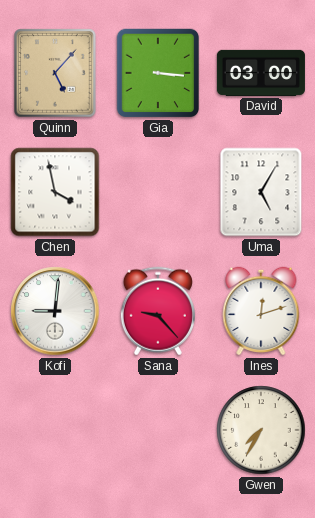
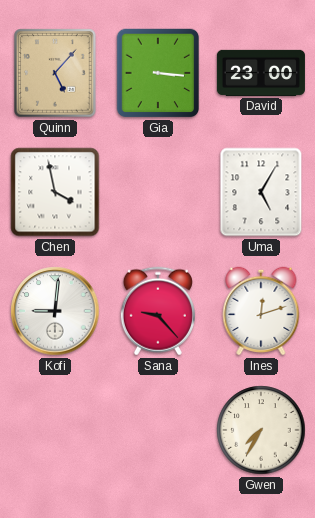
David: 03:00 -> 23:00
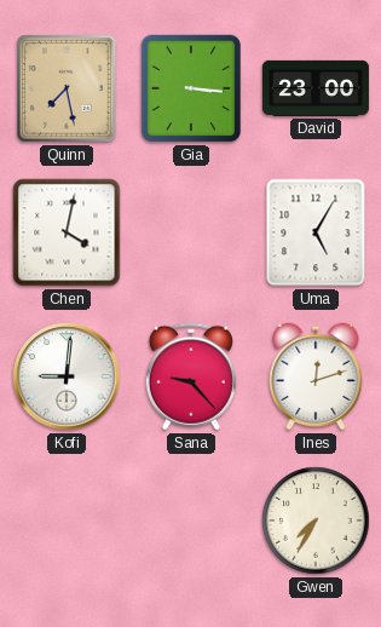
Quinn: 5:07 -> 7:28
Chen: 3:58 -> 4:02
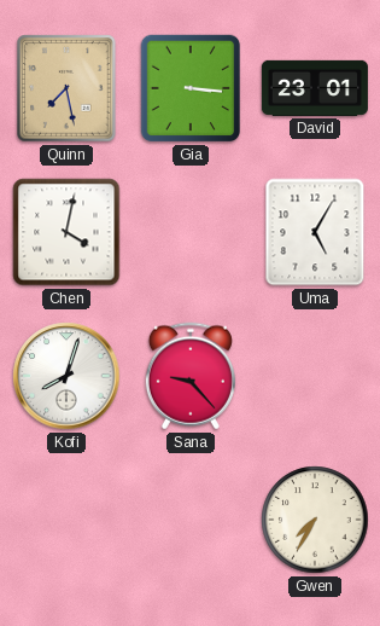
David: 23:00 -> 23:01
Kofi: 9:01 -> 8:03
Ines: 12:12 -> none
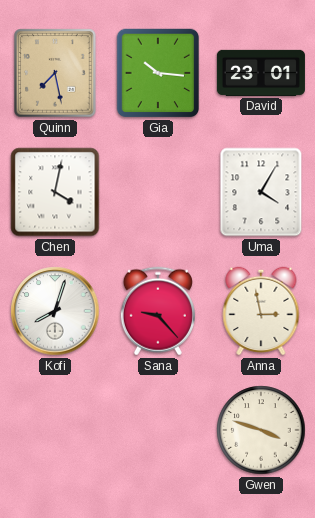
Gia: 3:16 -> 10:16
Uma: 5:05 -> 4:05
Anna: none -> 2:58
Gwen: 7:35 -> 3:48
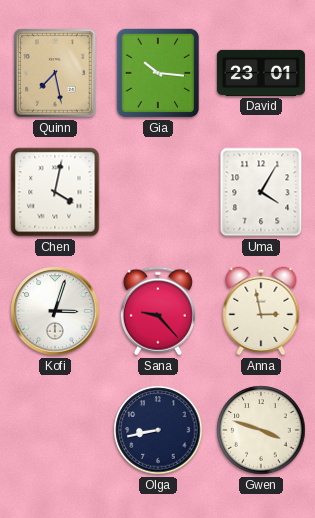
Kofi: 8:03 -> 3:03
Olga: none -> 8:43
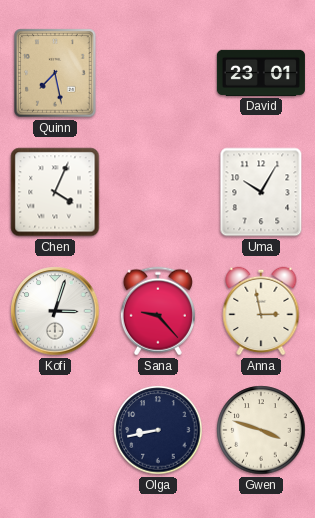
Gia: 10:16 -> none
Chen: 4:02 -> 4:04
Uma: 4:05 -> 10:05
